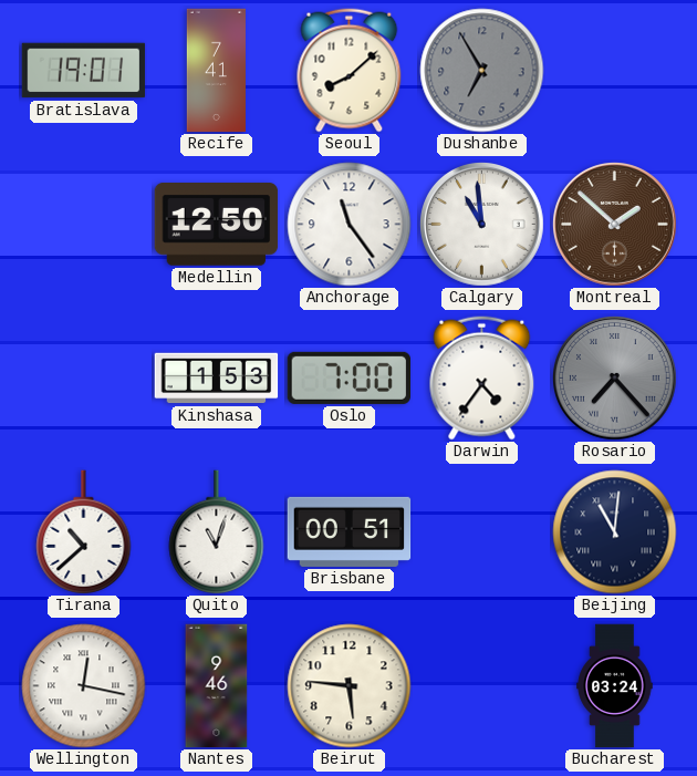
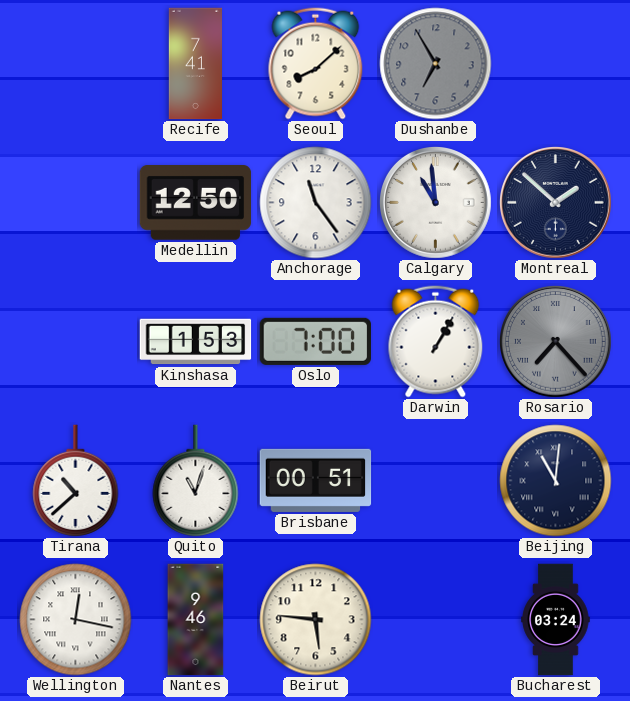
Bratislava: 19:01 -> none
Montreal dial: brown -> navy
Darwin: 4:36 -> 1:05
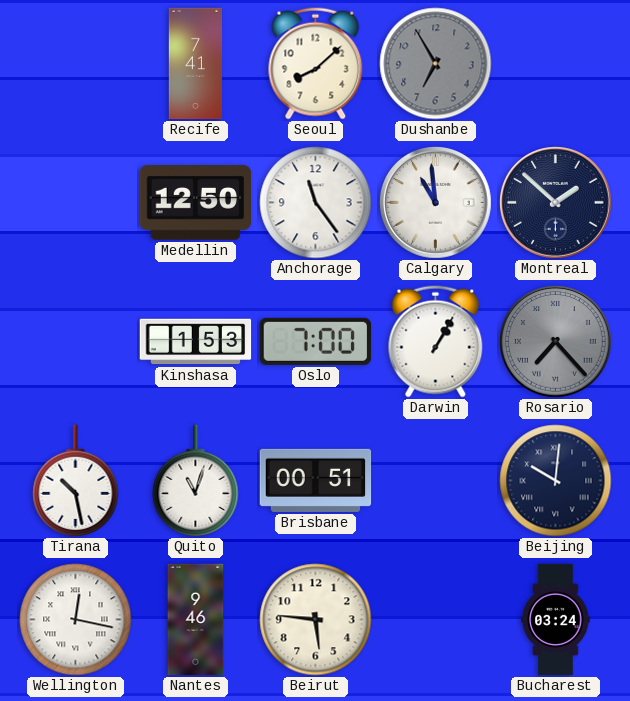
Tirana: 10:38 -> 10:28
Beijing: 11:01 -> 10:01
